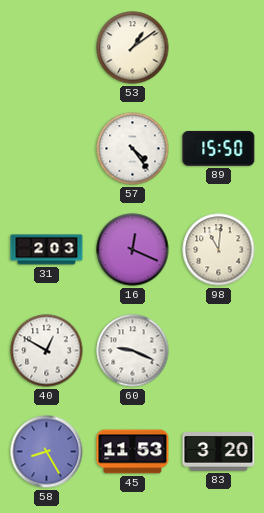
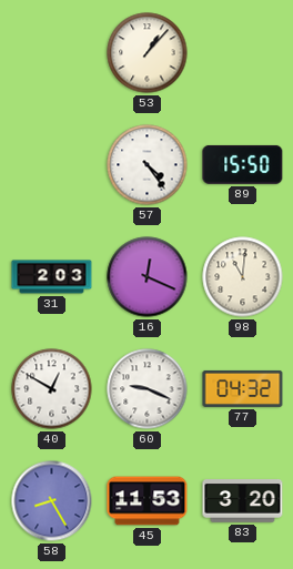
53: 1:09 -> 1:07
77: none -> 04:32
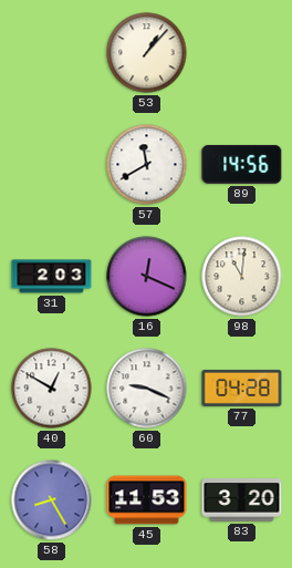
57: 4:24 -> 11:40
89: 15:50 -> 14:56
77: 04:32 -> 04:28
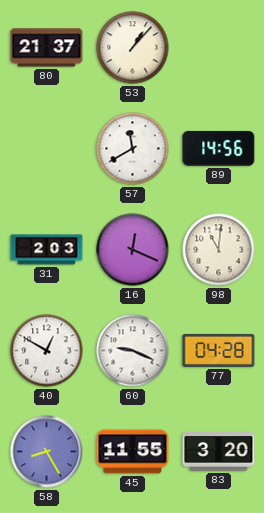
80: none -> 21:37
45: 11:53 -> 11:55
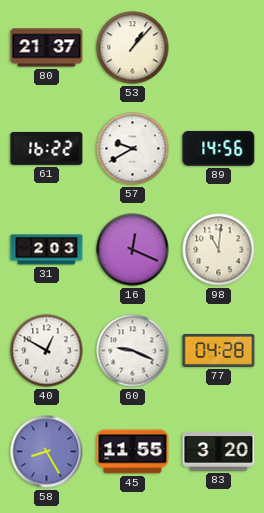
61: none -> 16:22
57: 11:40 -> 9:40
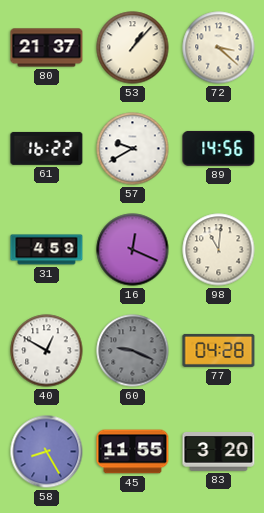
72: none -> 3:22
31: 2:03 -> 4:59
60 dial: white -> grey
